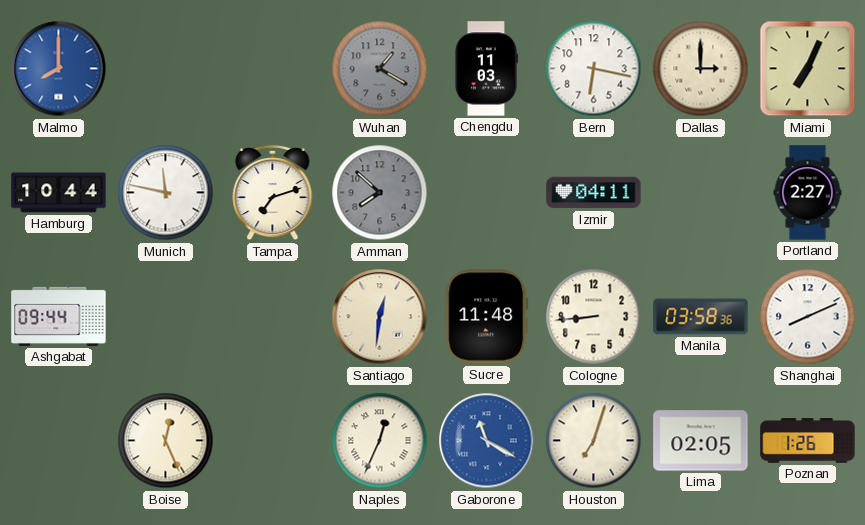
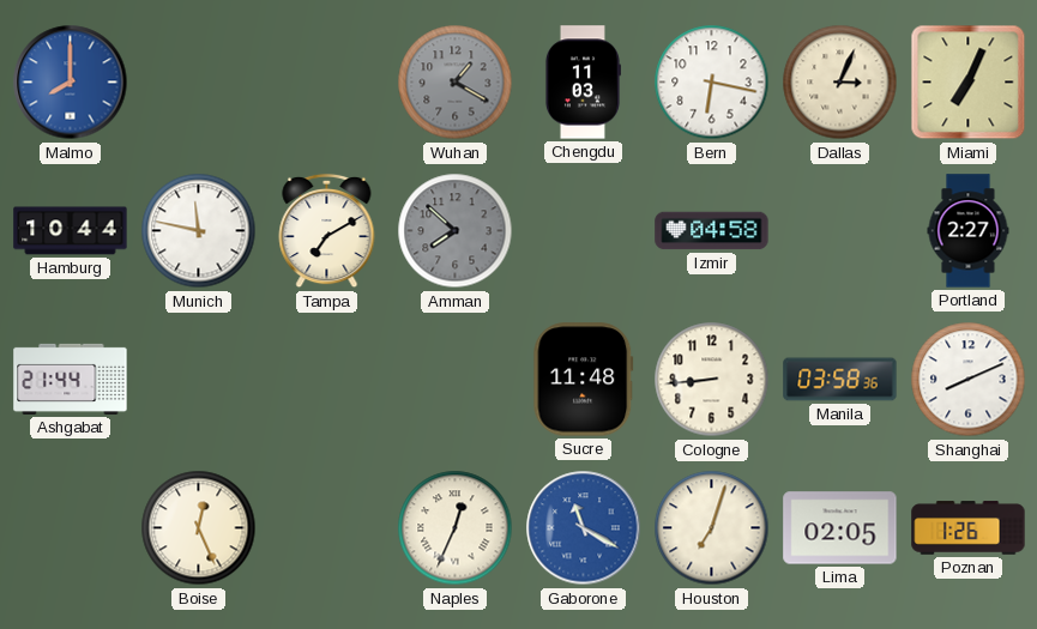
Dallas: 3:00 -> 3:04
Tampa: 7:12 -> 7:10
Izmir: 04:11 -> 04:58
Ashgabat: 09:44 -> 21:44
Santiago: 12:31 -> none
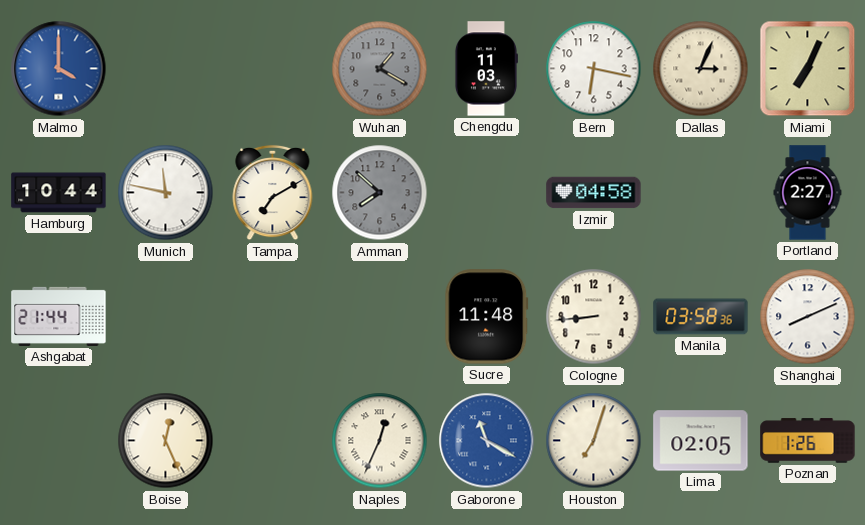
Malmo: 8:00 -> 4:00
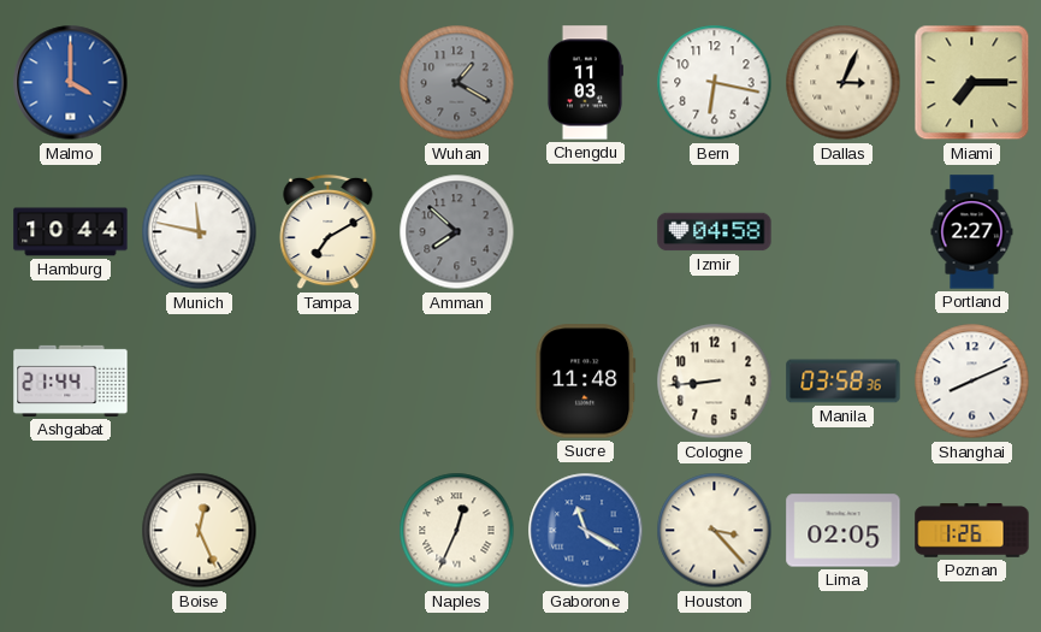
Miami: 7:04 -> 7:15
Houston: 7:03 -> 3:23
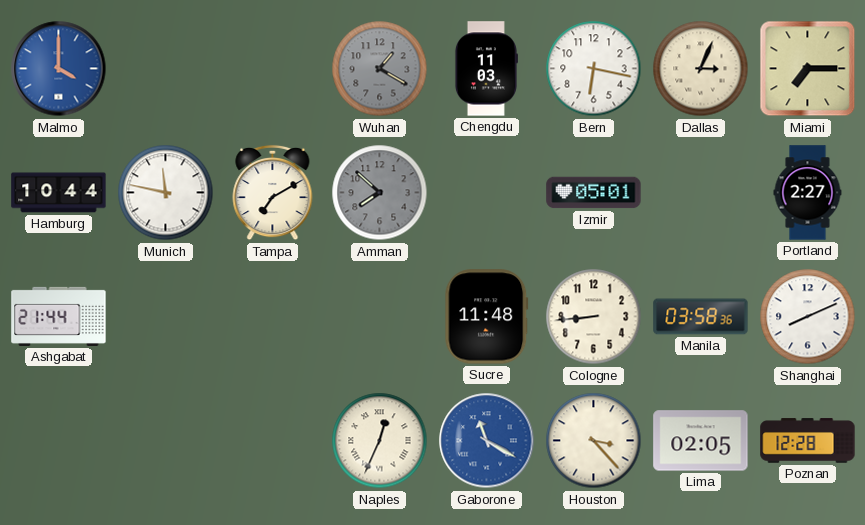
Izmir: 04:58 -> 05:01
Boise: 12:26 -> none
Poznan: 1:26 -> 12:28
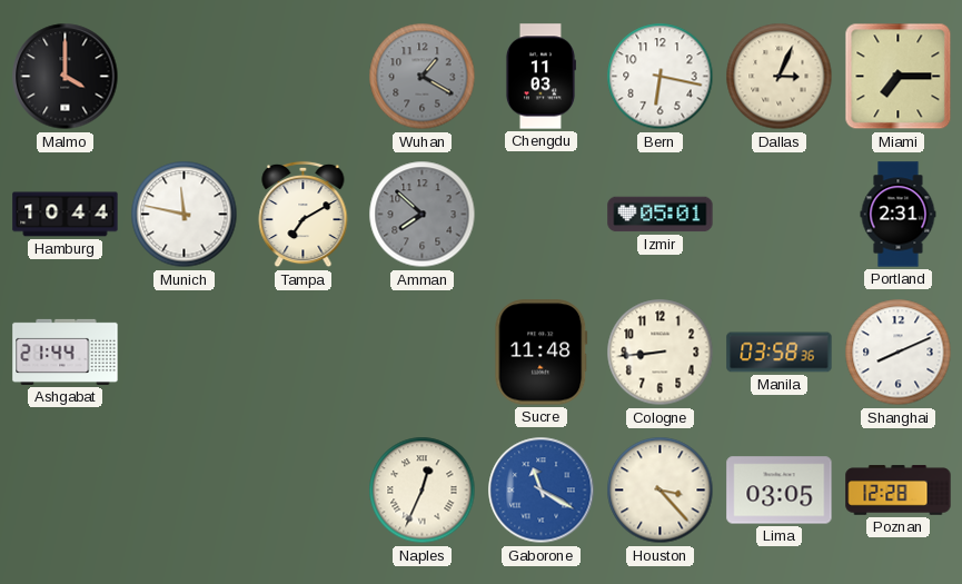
Malmo dial: blue -> black
Portland: 2:27 -> 2:31
Lima: 02:05 -> 03:05
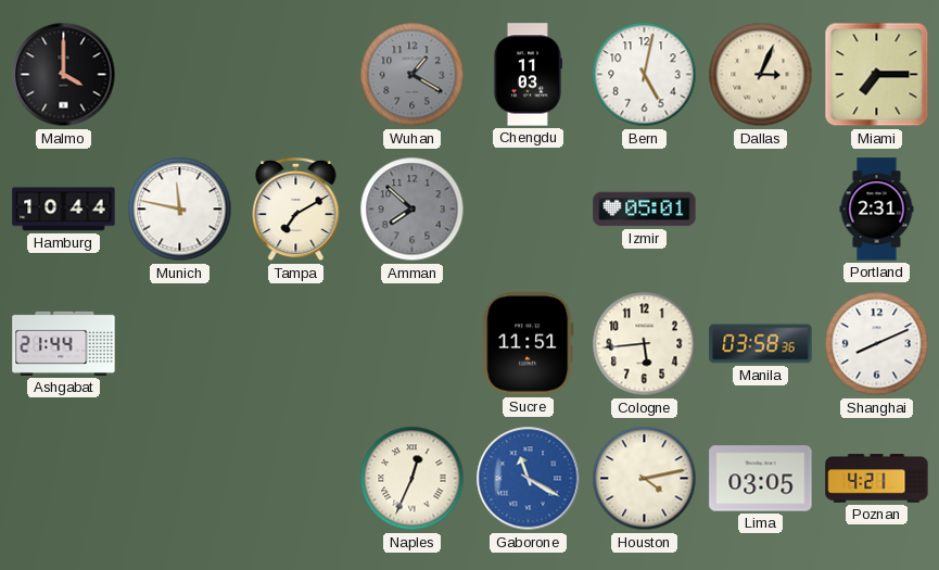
Bern: 6:17 -> 5:02
Sucre: 11:48 -> 11:51
Cologne: 8:44 -> 5:44
Houston: 3:23 -> 4:13
Poznan: 12:28 -> 4:21
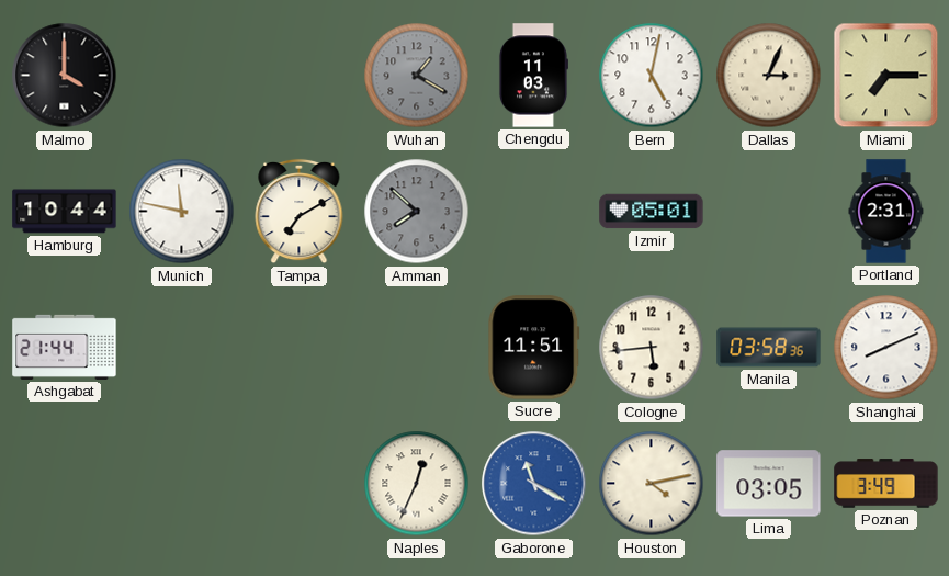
Poznan: 4:21 -> 3:49
